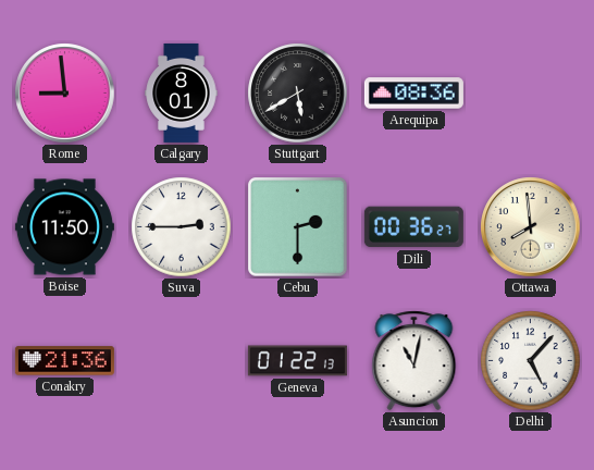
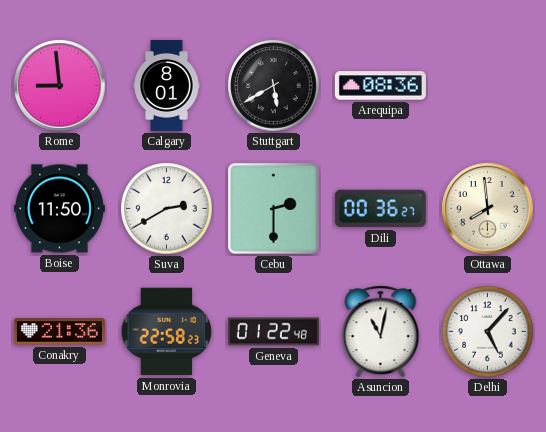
Suva: 2:45 -> 2:40
Monrovia: none -> 22:58
Geneva: 01:22:13 -> 01:22:48
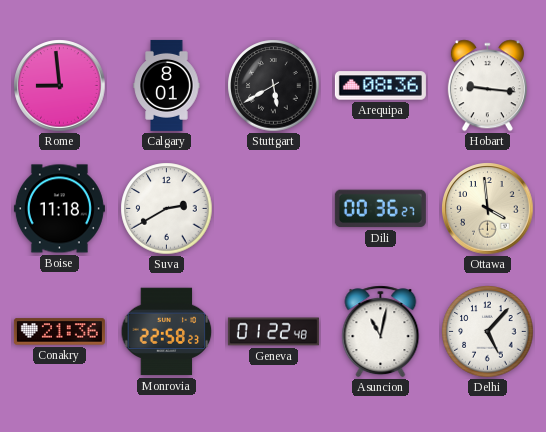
Hobart: none -> 9:16
Boise: 11:50 -> 11:18
Cebu: 2:30 -> none
Ottawa: 7:59 -> 3:59
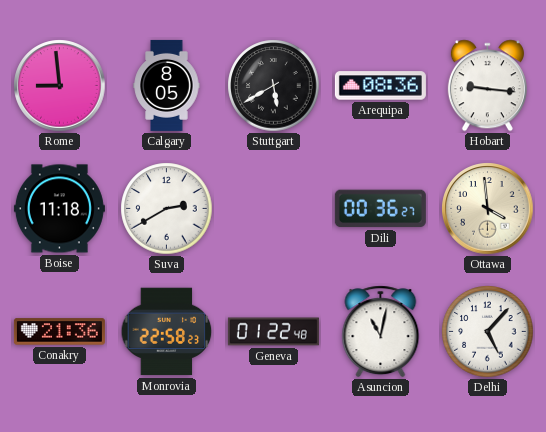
Calgary: 8:01 -> 8:05
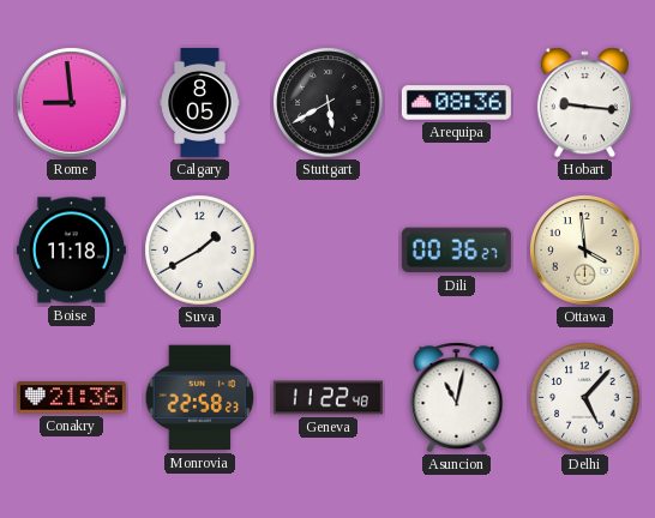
Suva: 2:40 -> 1:40
Geneva: 01:22 -> 11:22
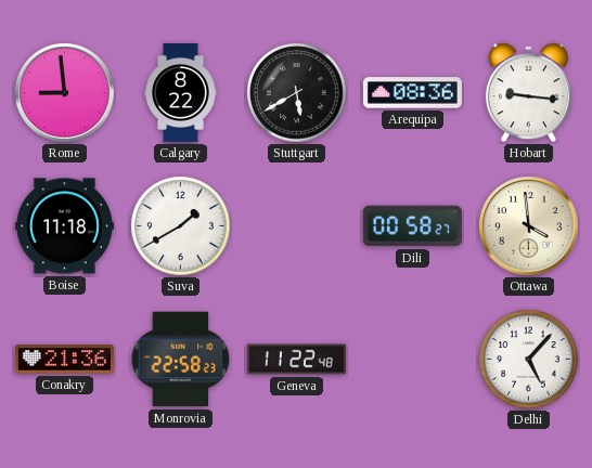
Calgary: 8:05 -> 8:22
Dili: 00:36 -> 00:58
Asuncion: 11:02 -> none
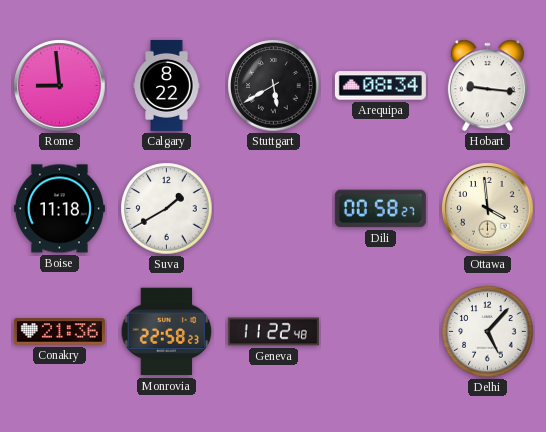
Arequipa: 08:36 -> 08:34
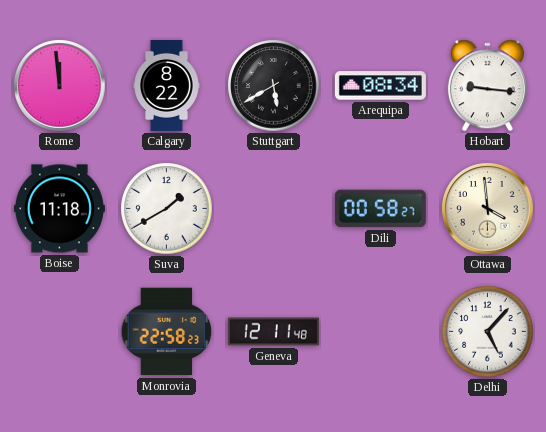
Rome: 8:59 -> 11:59
Conakry: 21:36 -> none
Geneva: 11:22 -> 12:11
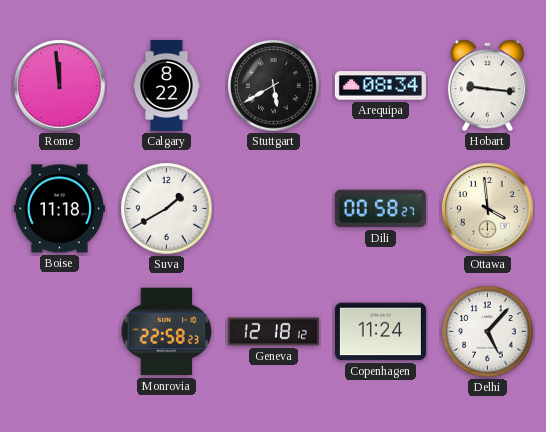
Geneva: 12:11 -> 12:18
Copenhagen: none -> 11:24
